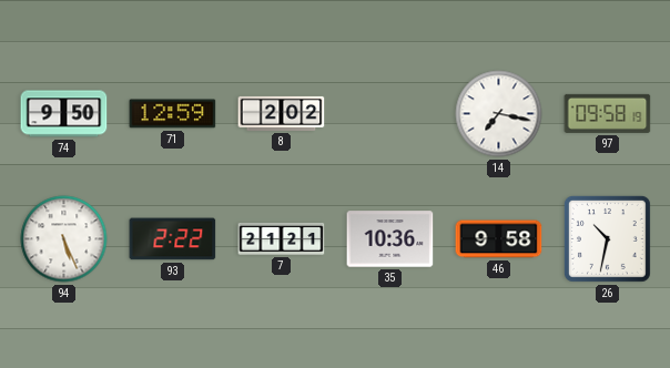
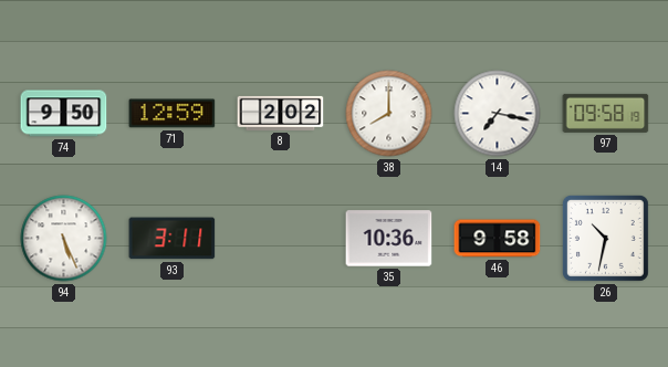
38: none -> 8:00
93: 2:22 -> 3:11
7: 21:21 -> none
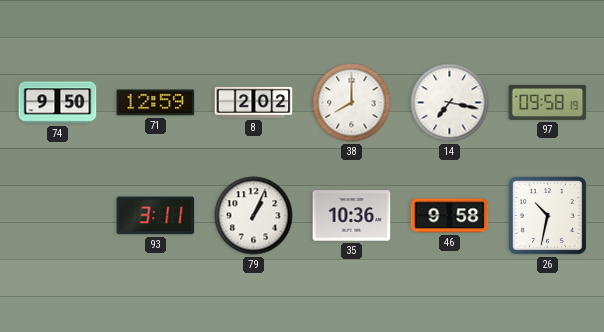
94: 5:26 -> none
79: none -> 1:04
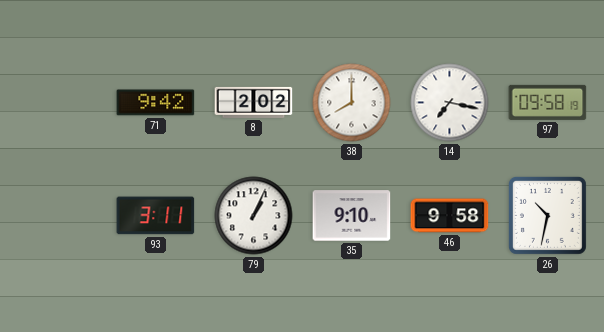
74: 9:50 -> none
71: 12:59 -> 9:42
35: 10:36 -> 9:10
